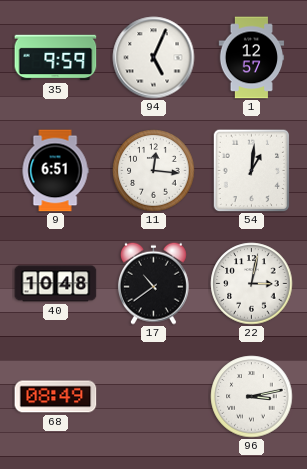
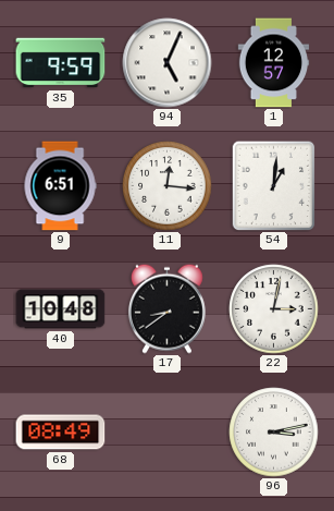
17: 10:39 -> 8:39
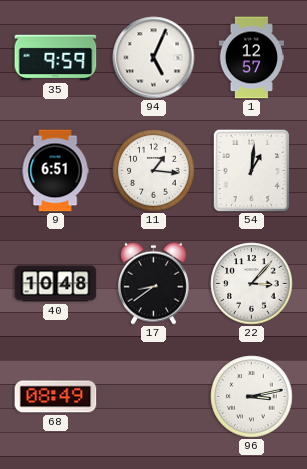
11: 12:16 -> 1:16
22: 3:02 -> 3:07
